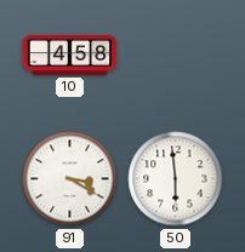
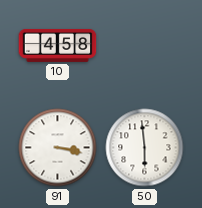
91: 3:20 -> 3:17
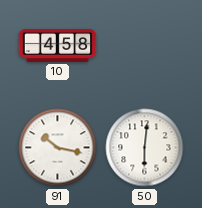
91: 3:17 -> 10:17
50: 5:59 -> 6:01
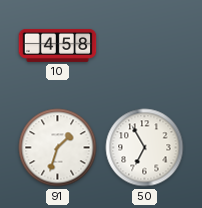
91: 10:17 -> 1:33
50: 6:01 -> 6:55
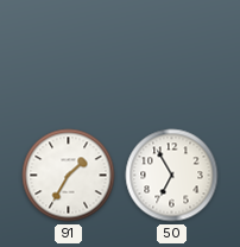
10: 4:58 -> none
91: 1:33 -> 1:35
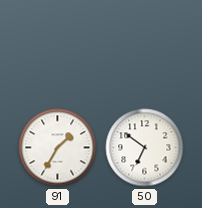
50: 6:55 -> 6:51
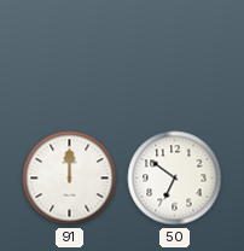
91: 1:35 -> 12:00
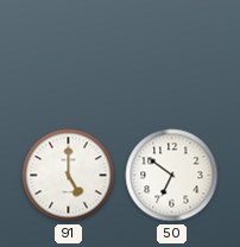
91: 12:00 -> 5:00
